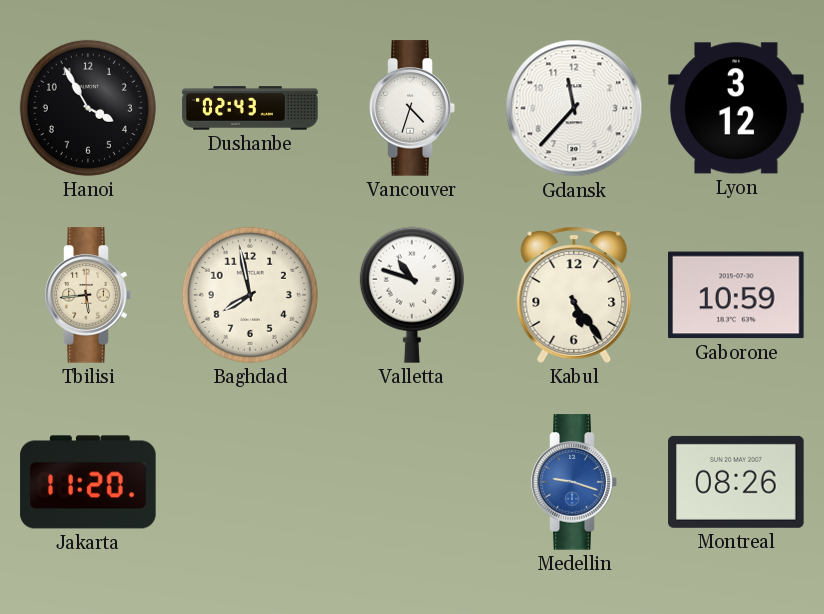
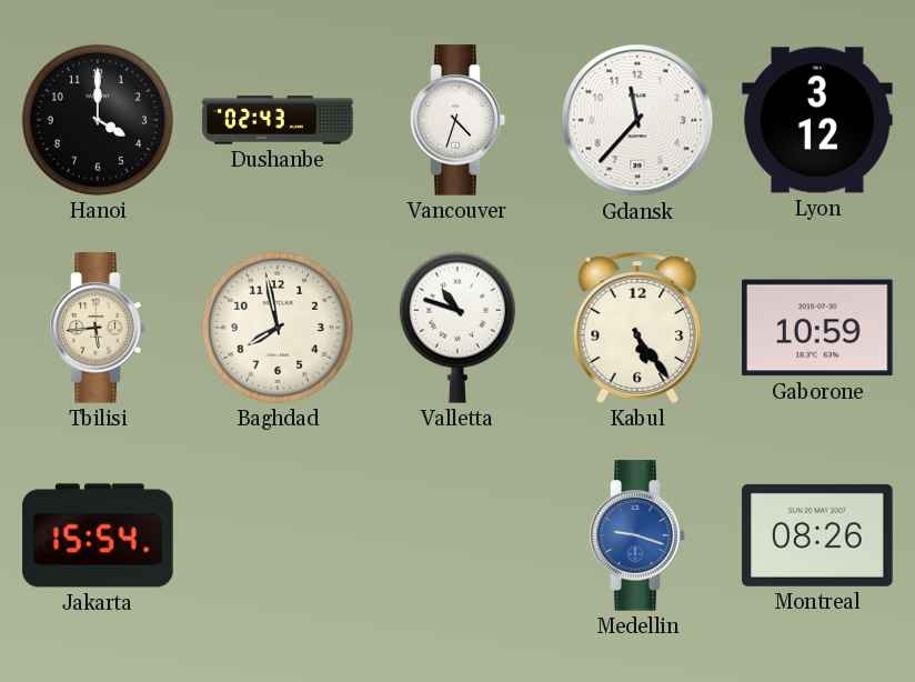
Hanoi: 3:55 -> 4:00
Jakarta: 11:20 -> 15:54
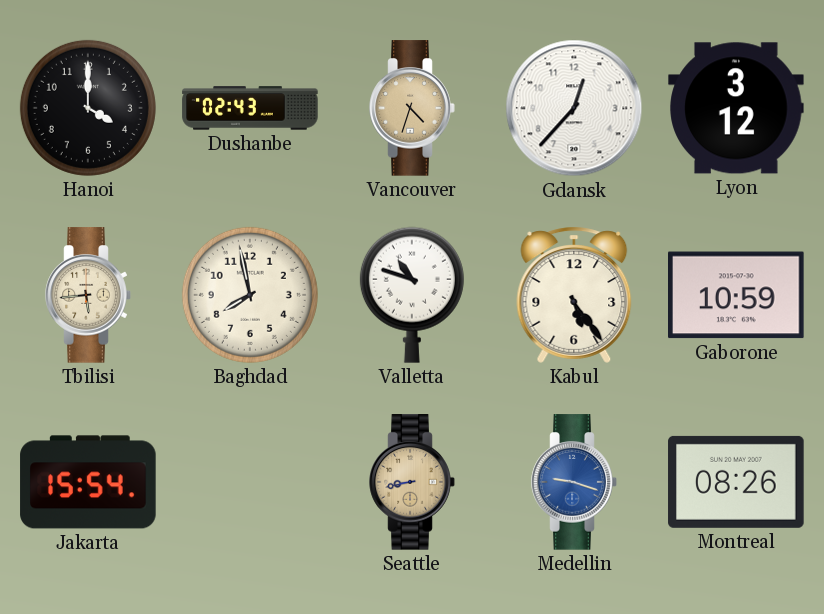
Vancouver dial: white -> champagne
Gdansk: 11:37 -> 12:37
Seattle: none -> 8:43
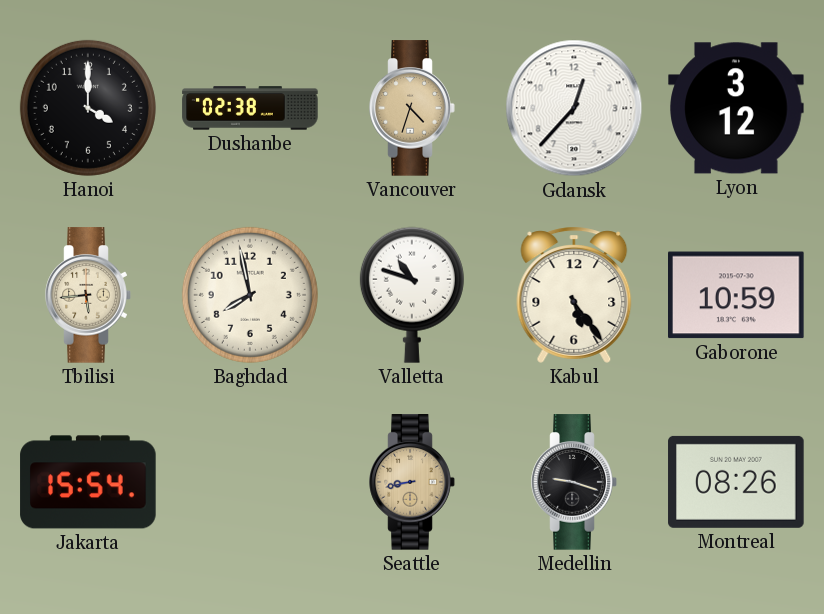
Dushanbe: 02:43 -> 02:38
Medellin dial: blue -> black
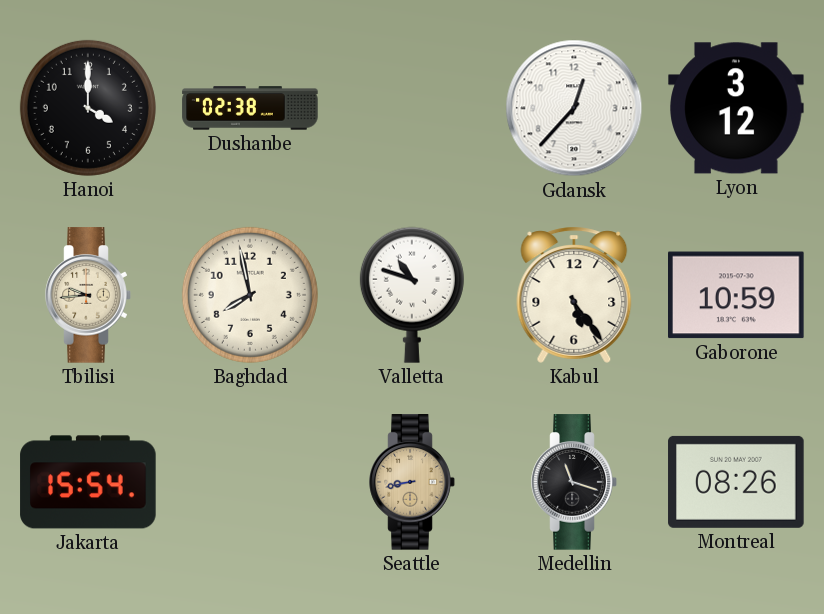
Vancouver: 4:33 -> none
Tbilisi: 5:44 -> 9:44
Medellin: 9:18 -> 11:18
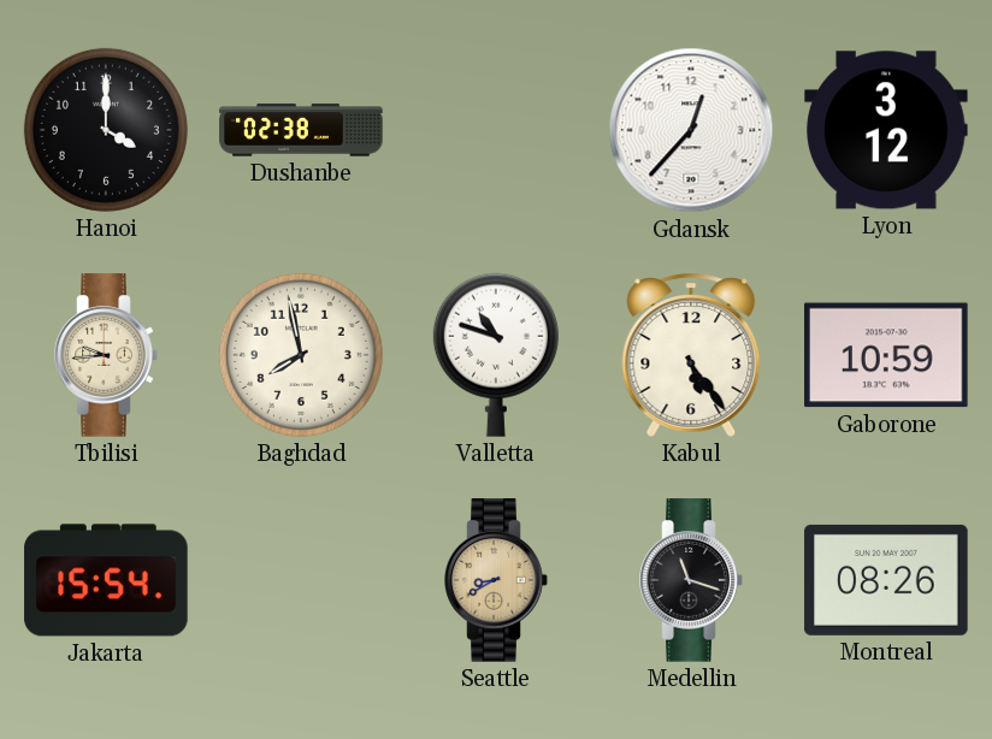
Seattle: 8:43 -> 8:40
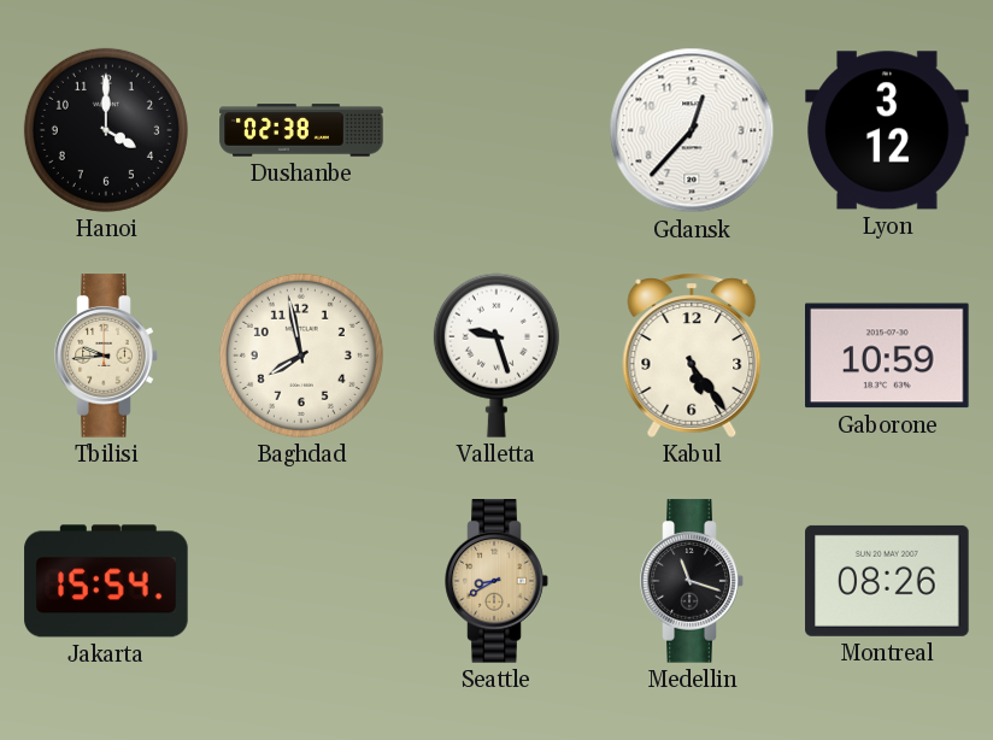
Valletta: 10:48 -> 9:27
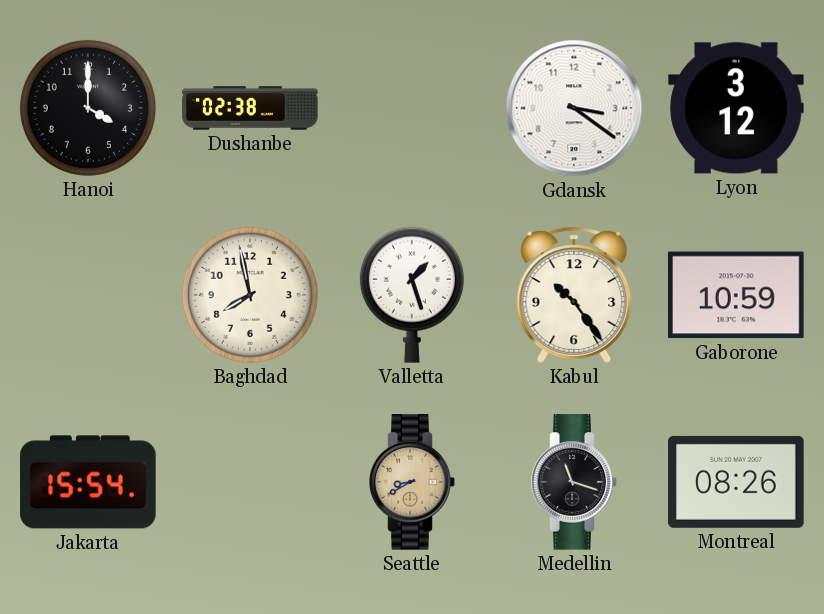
Gdansk: 12:37 -> 3:21
Tbilisi: 9:44 -> none
Valletta: 9:27 -> 1:27
Kabul: 5:24 -> 10:24
